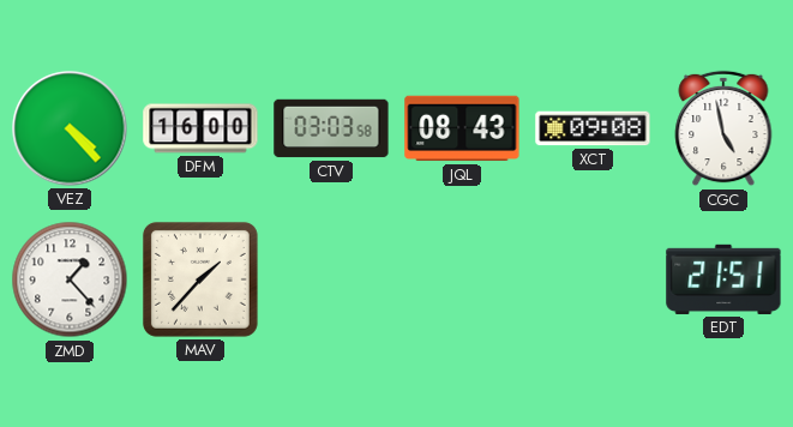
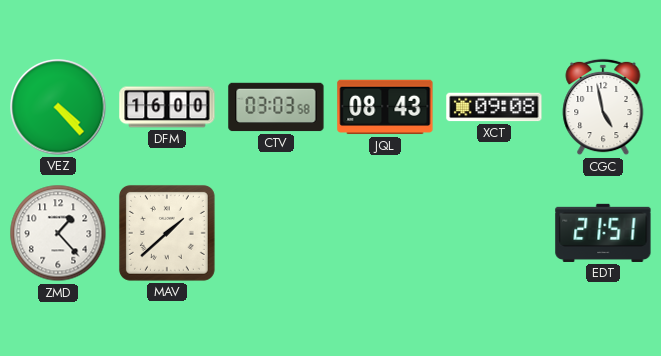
MAV: 1:37 -> 1:38
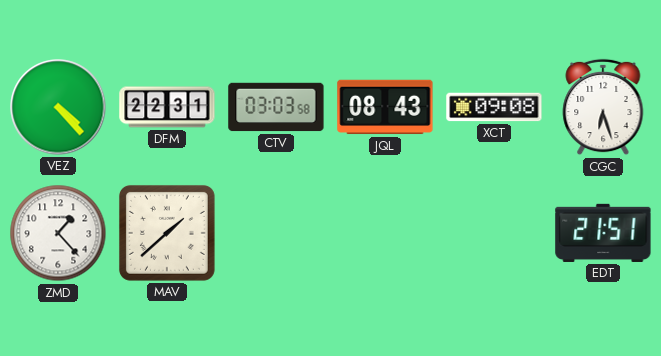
DFM: 16:00 -> 22:31
CGC: 4:58 -> 6:27
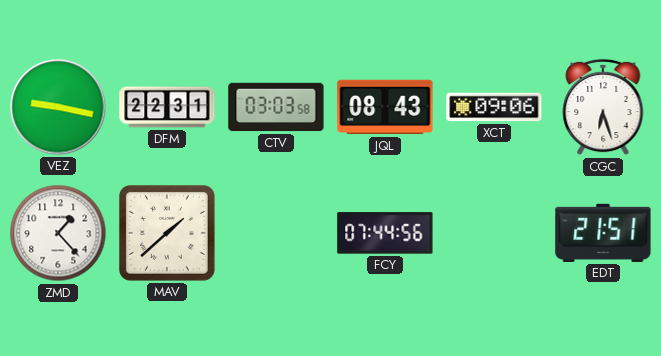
VEZ: 4:23 -> 9:17
XCT: 09:08 -> 09:06
FCY: none -> 07:44
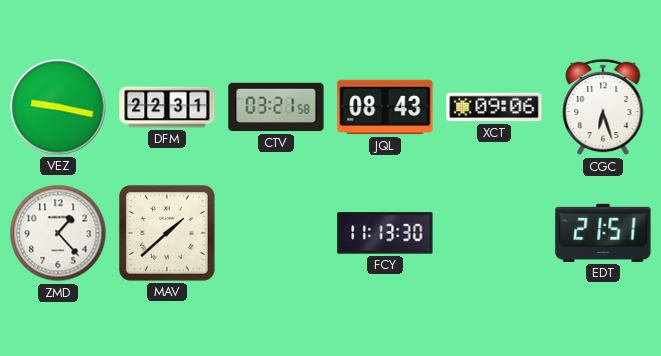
CTV: 03:03 -> 03:21
FCY: 07:44 -> 11:13
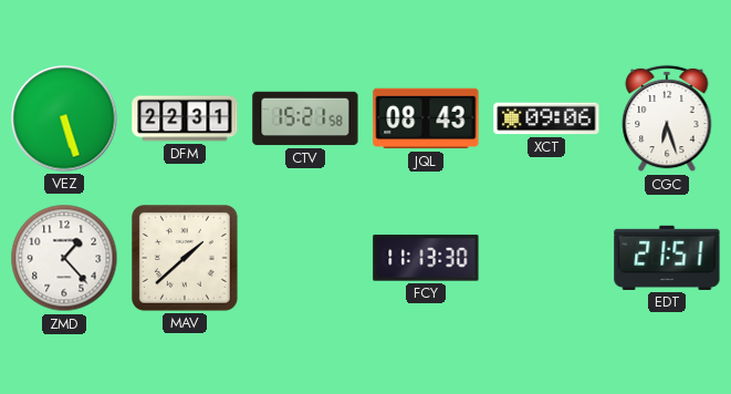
VEZ: 9:17 -> 5:27
CTV: 03:21 -> 15:21
